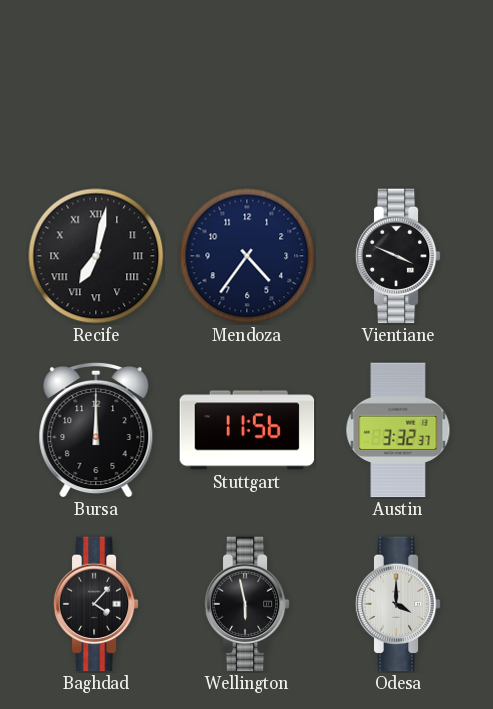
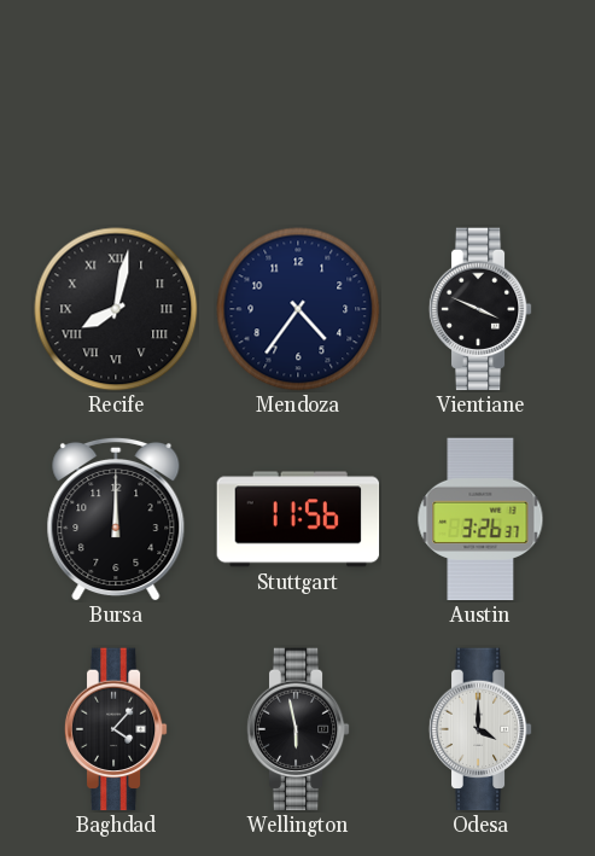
Recife: 7:02 -> 8:02
Austin: 3:32 -> 3:26
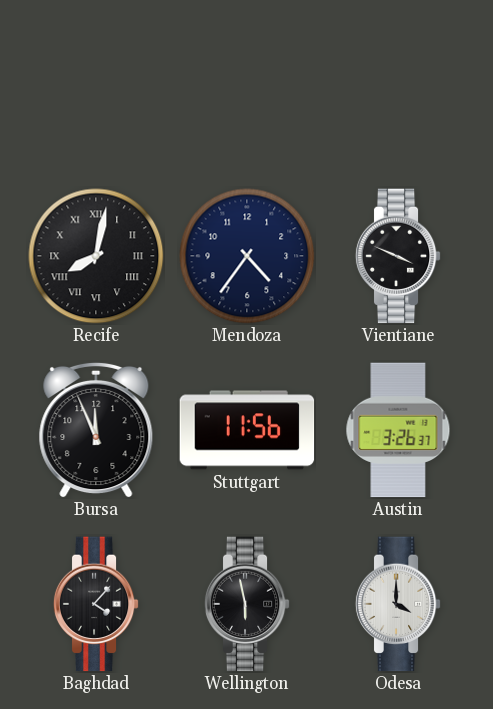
Bursa: 12:00 -> 11:56
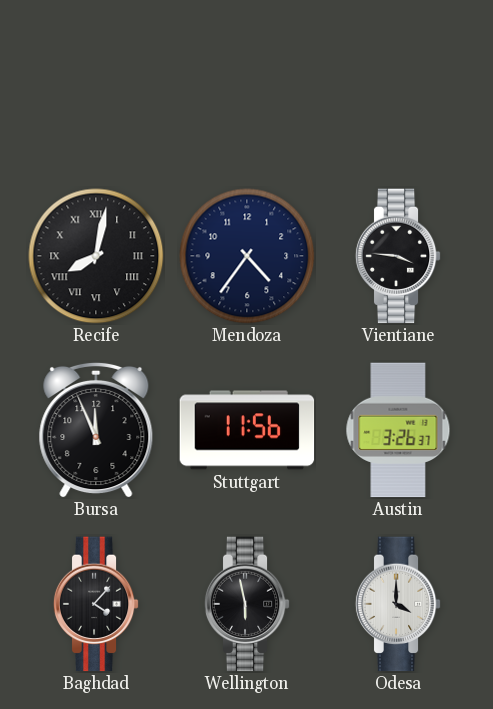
Vientiane: 3:49 -> 3:46
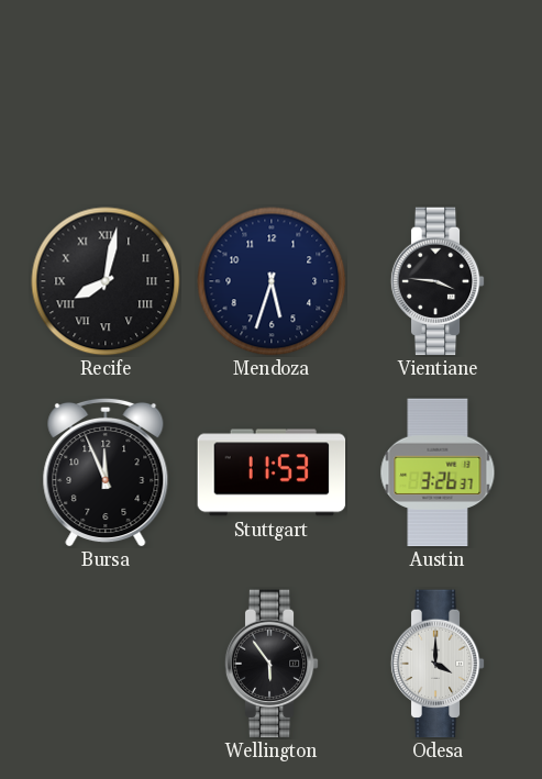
Mendoza: 4:36 -> 5:33
Stuttgart: 11:56 -> 11:53
Baghdad: 4:07 -> none
Wellington: 5:58 -> 5:54
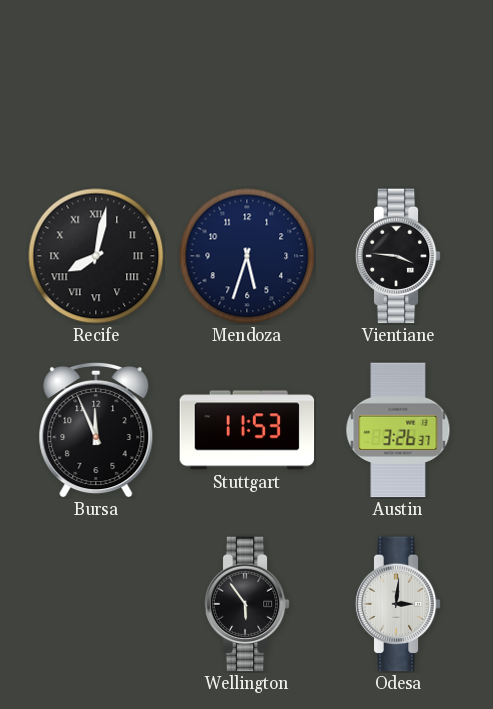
Odesa: 4:00 -> 3:01
